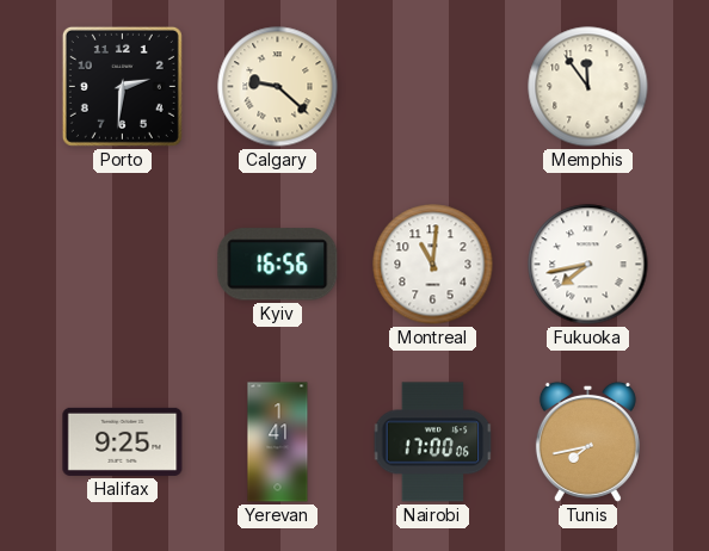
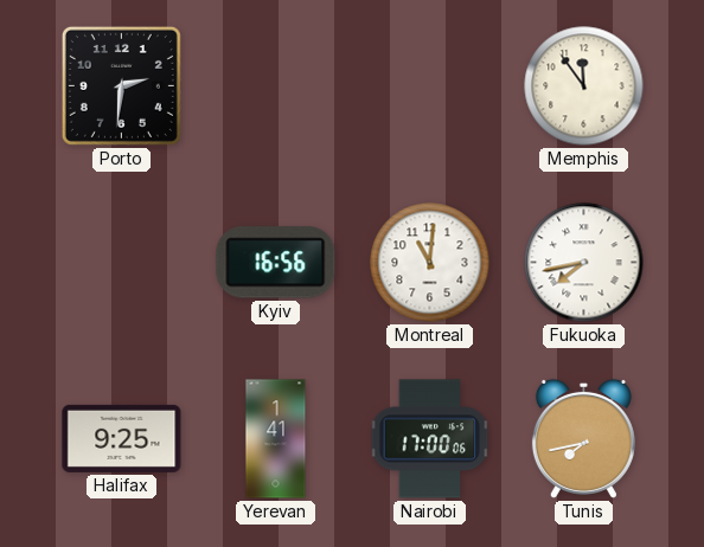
Calgary: 9:22 -> none
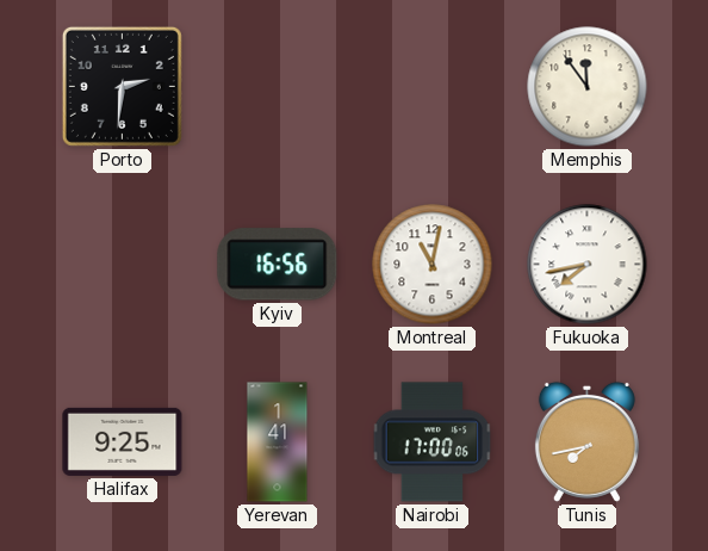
Montreal: 11:01 -> 11:02
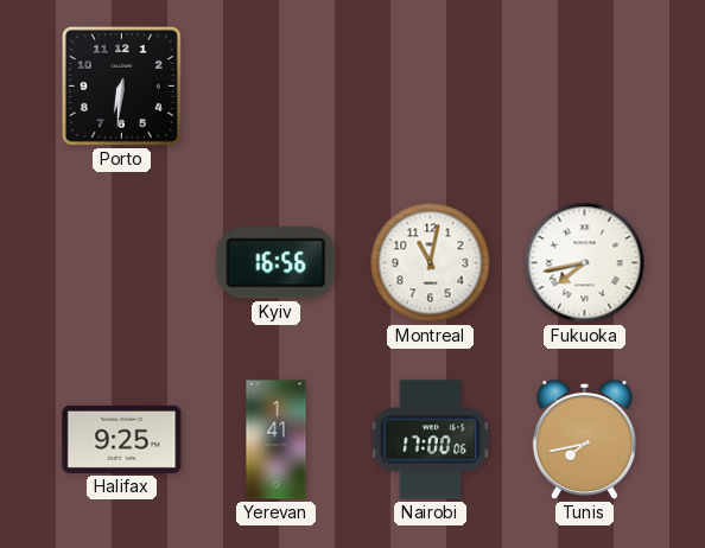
Porto: 2:31 -> 6:31
Memphis: 11:54 -> none
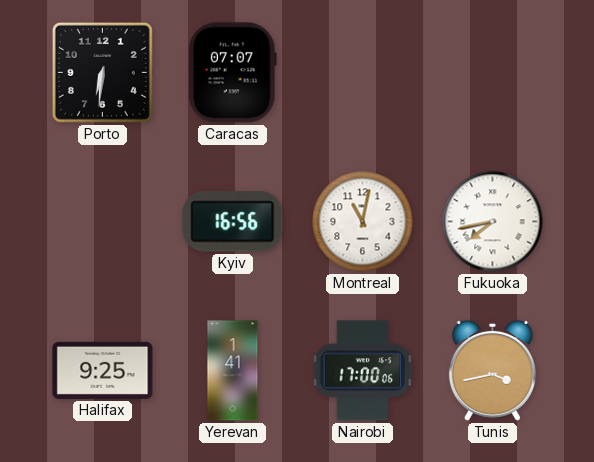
Caracas: none -> 07:07
Tunis: 7:43 -> 3:43
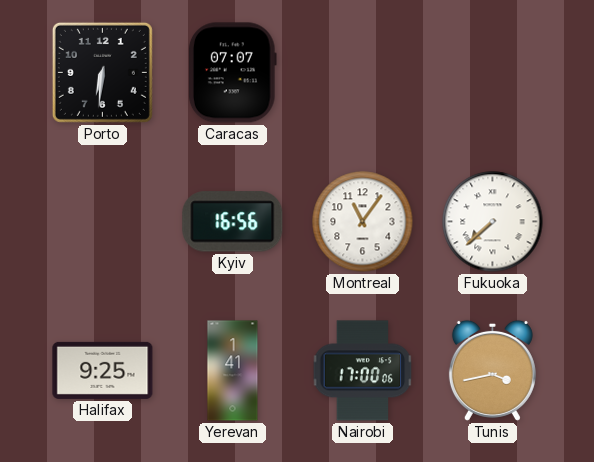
Montreal: 11:02 -> 11:06
Fukuoka: 7:43 -> 7:38
